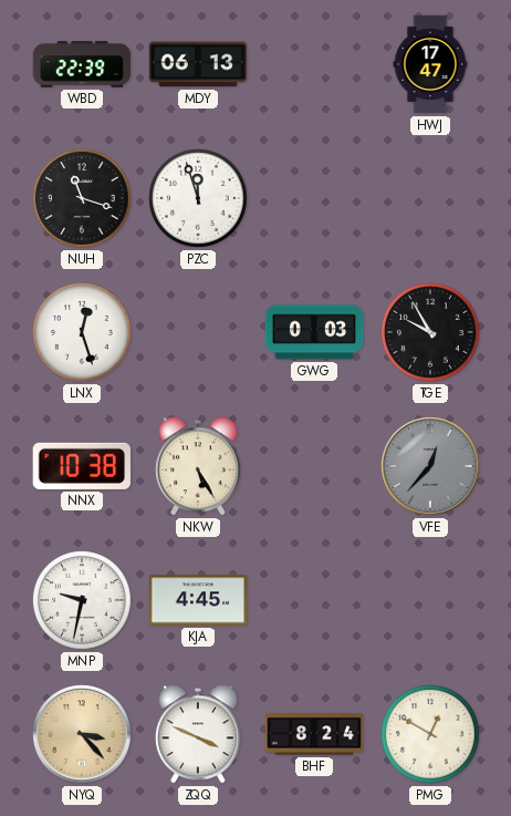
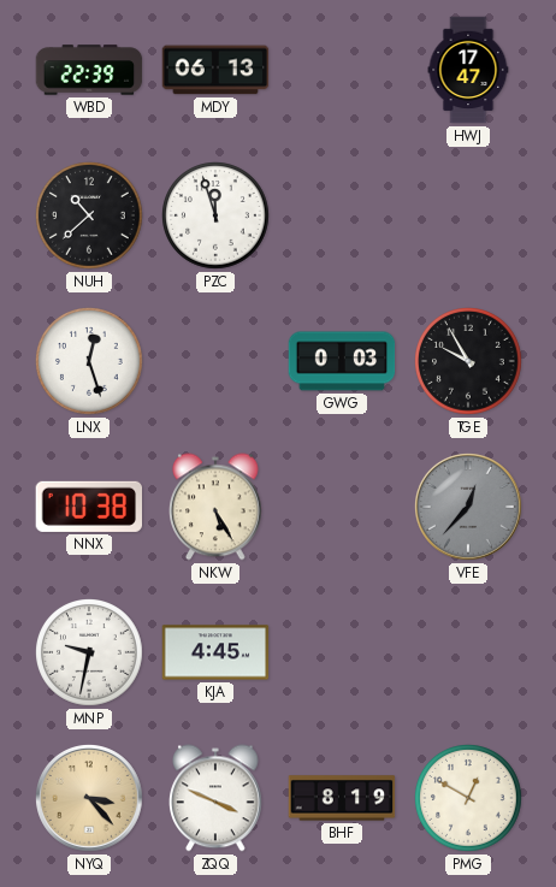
NUH: 11:18 -> 10:38
BHF: 8:24 -> 8:19
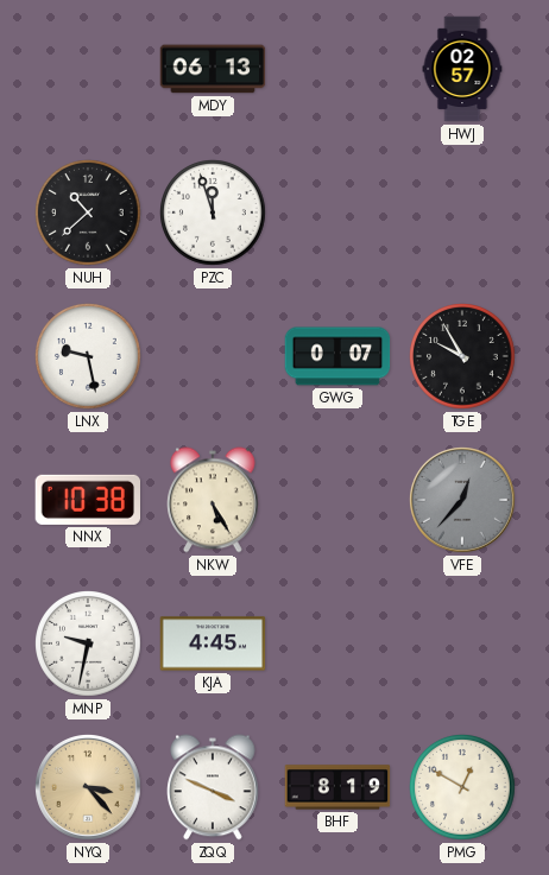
WBD: 22:39 -> none
HWJ: 17:47 -> 02:57
LNX: 12:27 -> 9:28
GWG: 0:03 -> 0:07
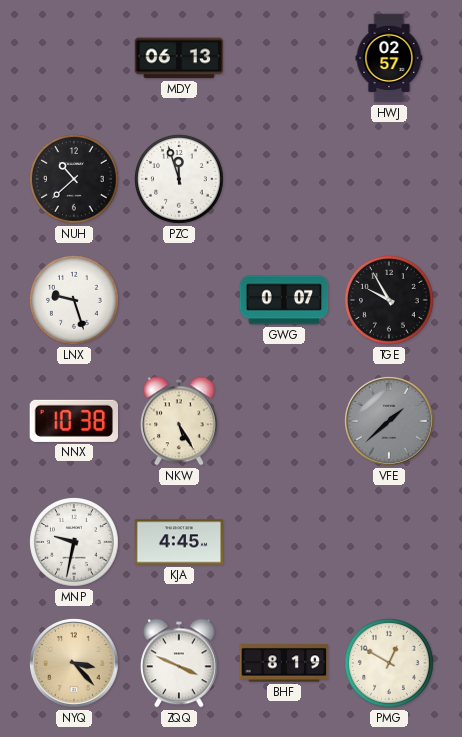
LNX: 9:28 -> 9:27
VFE: 12:37 -> 1:38
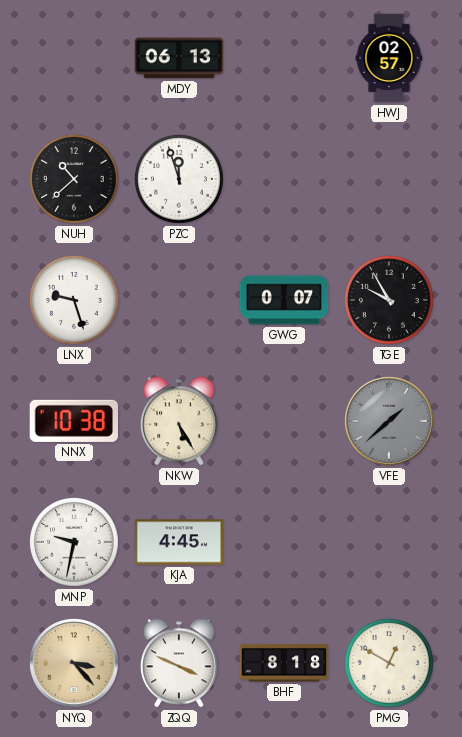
BHF: 8:19 -> 8:18
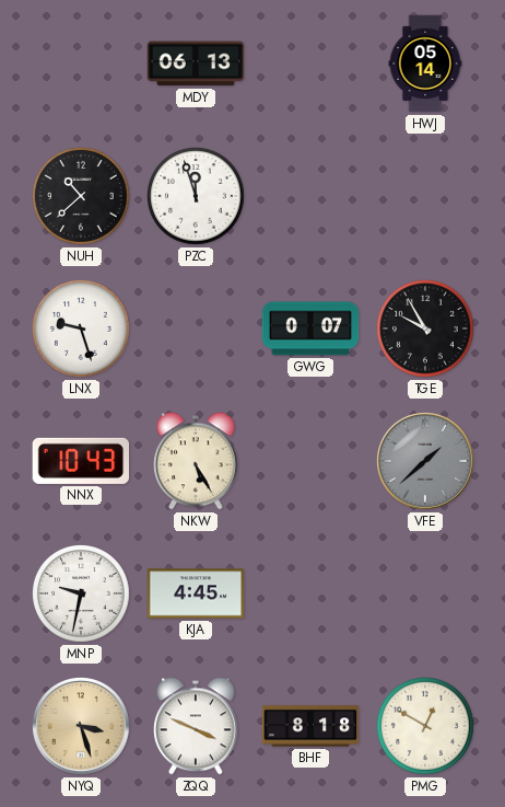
HWJ: 02:57 -> 05:14
NNX: 10:38 -> 10:43
NYQ: 3:23 -> 3:27
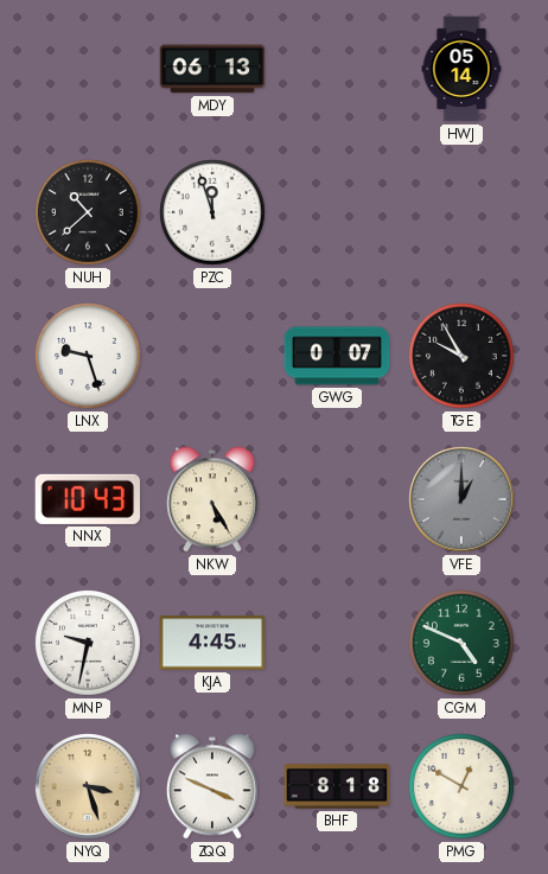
VFE: 1:38 -> 1:00
CGM: none -> 4:49
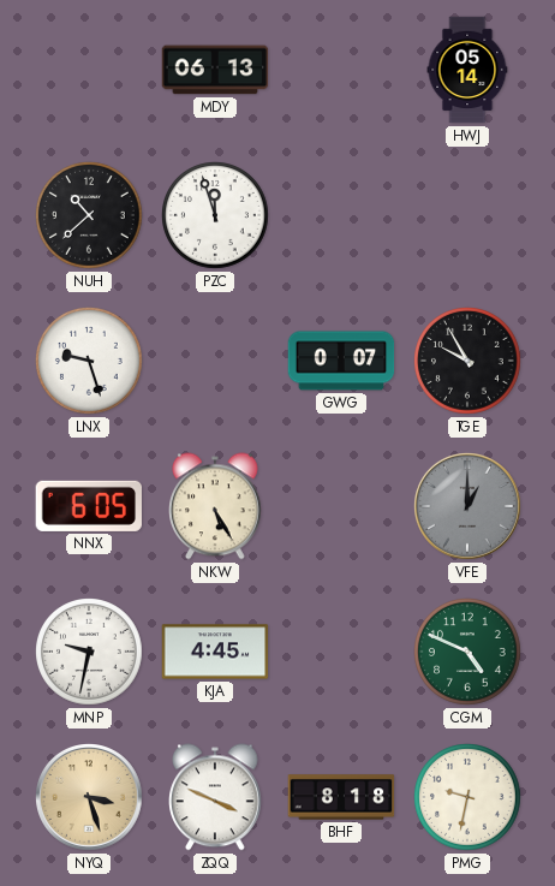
NNX: 10:43 -> 6:05
PMG: 12:50 -> 9:32
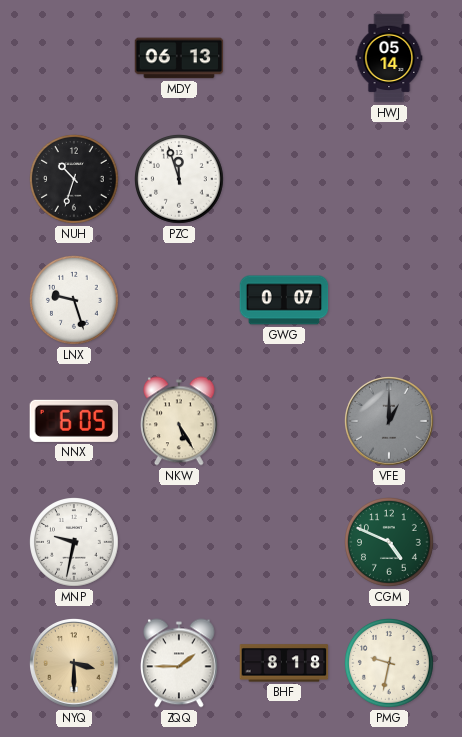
NUH: 10:38 -> 10:33
TGE: 9:55 -> none
KJA: 4:45 -> none
NYQ: 3:27 -> 3:30
ZQQ: 3:49 -> 1:45
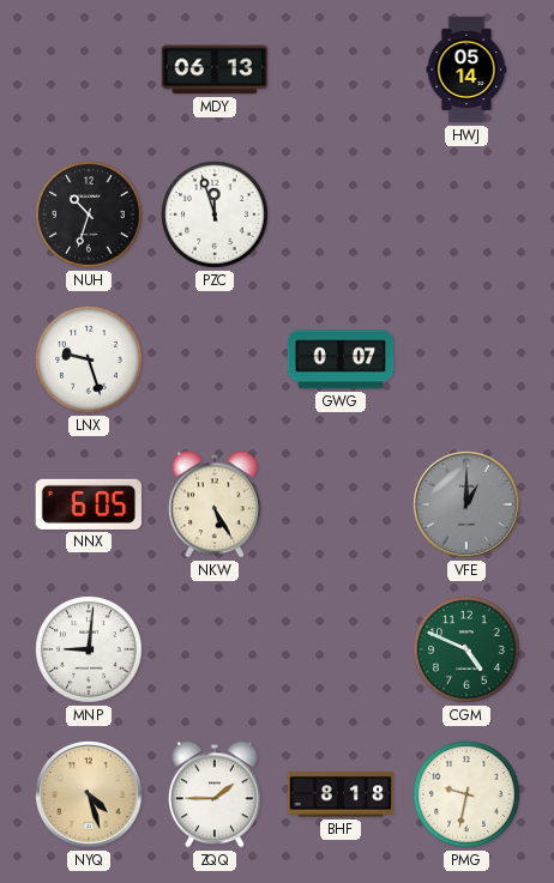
MNP: 9:32 -> 9:01
NYQ: 3:30 -> 4:27
